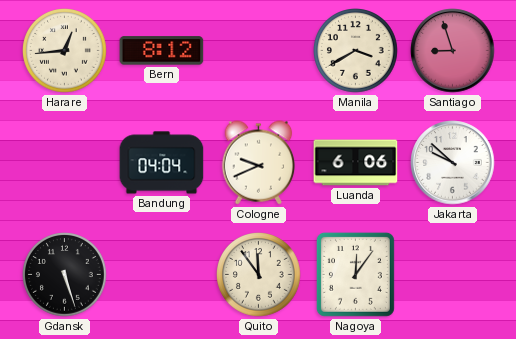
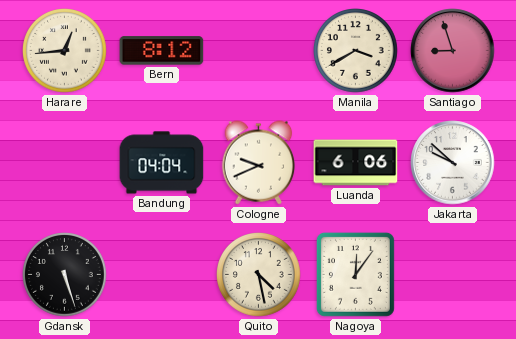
Quito: 11:54 -> 4:28
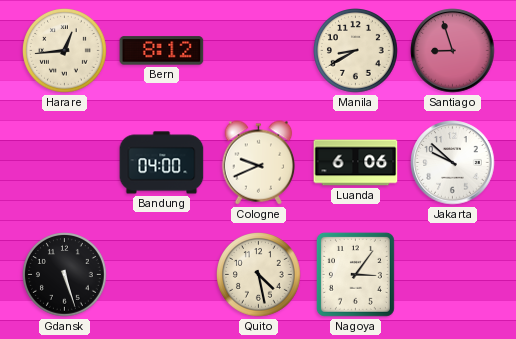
Manila: 3:40 -> 8:40
Bandung: 04:04 -> 04:00
Nagoya: 12:06 -> 3:06
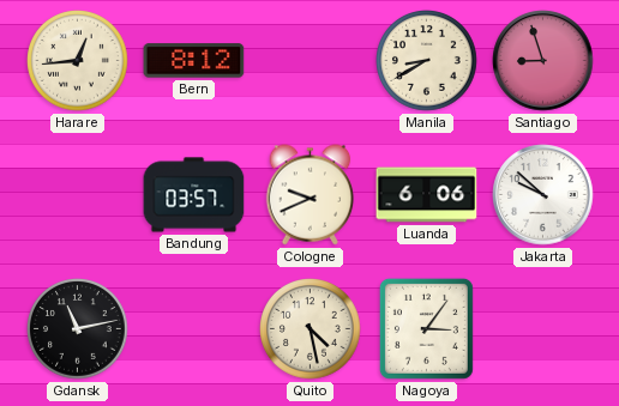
Bandung: 04:00 -> 03:57
Gdansk: 5:27 -> 11:13
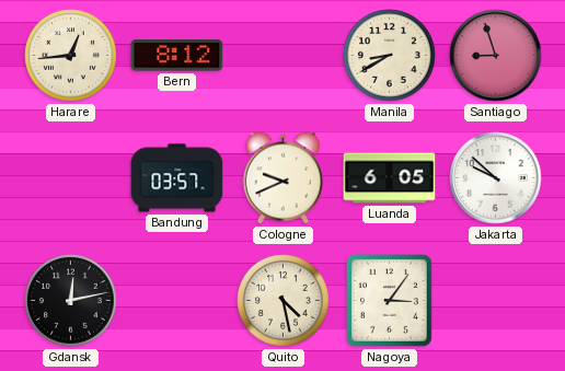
Luanda: 6:06 -> 6:05
Gdansk: 11:13 -> 12:13
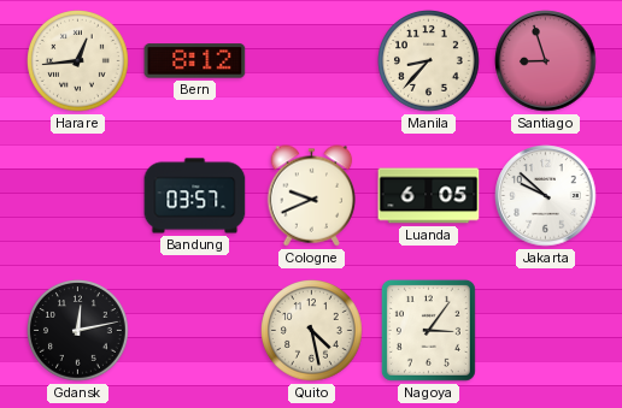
Manila: 8:40 -> 8:37
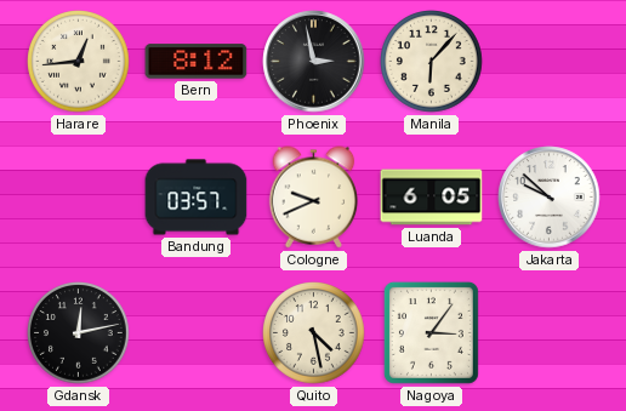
Phoenix: none -> 2:58
Manila: 8:37 -> 6:07
Santiago: 8:57 -> none
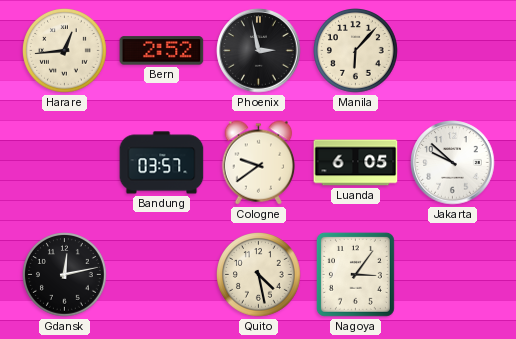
Bern: 8:12 -> 2:52
Cologne: 9:41 -> 9:39
